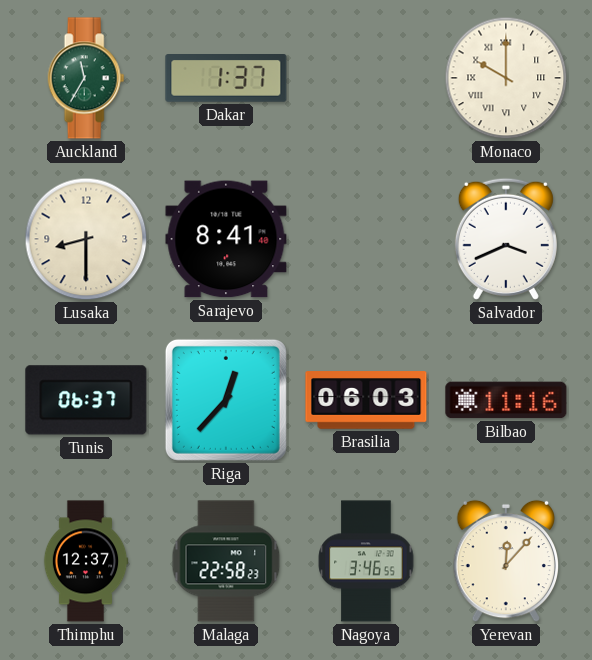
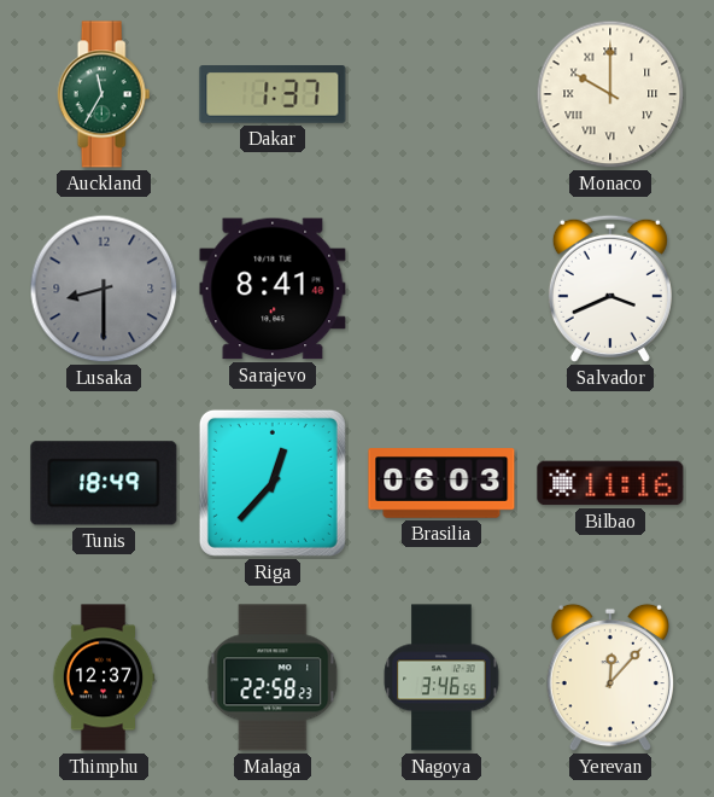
Lusaka dial: cream -> grey
Tunis: 06:37 -> 18:49
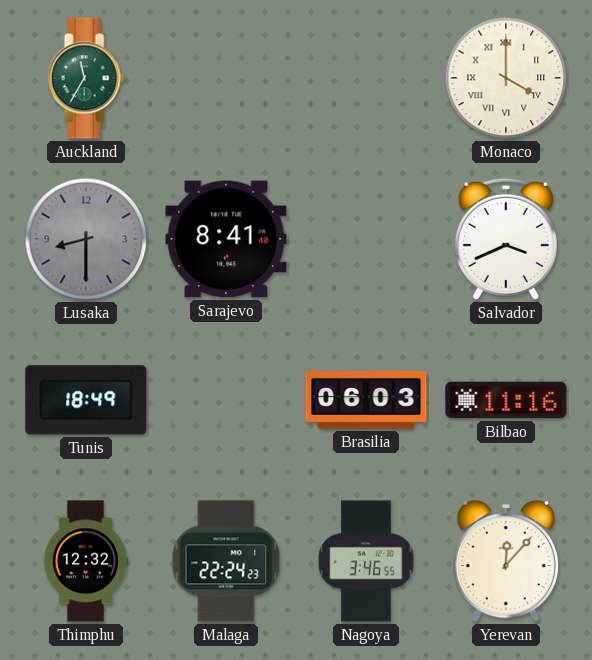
Dakar: 1:37 -> none
Monaco: 10:00 -> 4:00
Riga: 12:37 -> none
Thimphu: 12:37 -> 12:32
Malaga: 22:58 -> 22:24
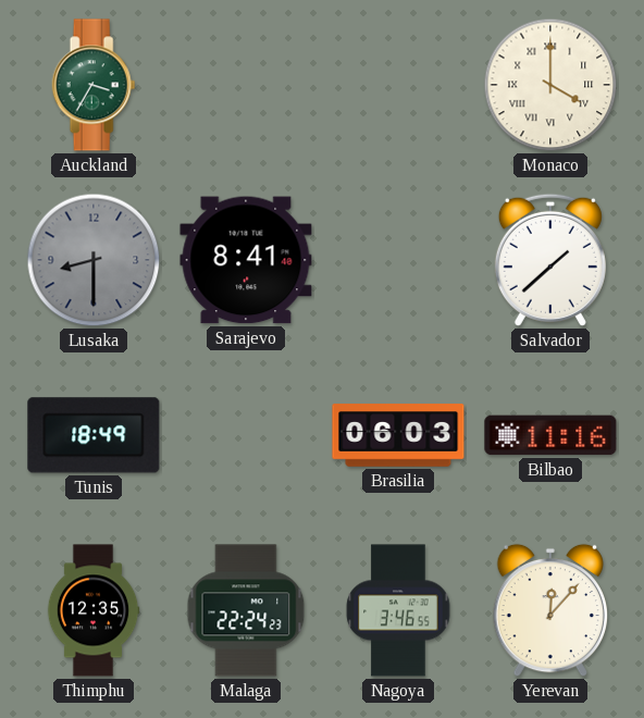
Auckland: 11:35 -> 3:35
Salvador: 3:41 -> 1:38
Thimphu: 12:32 -> 12:35
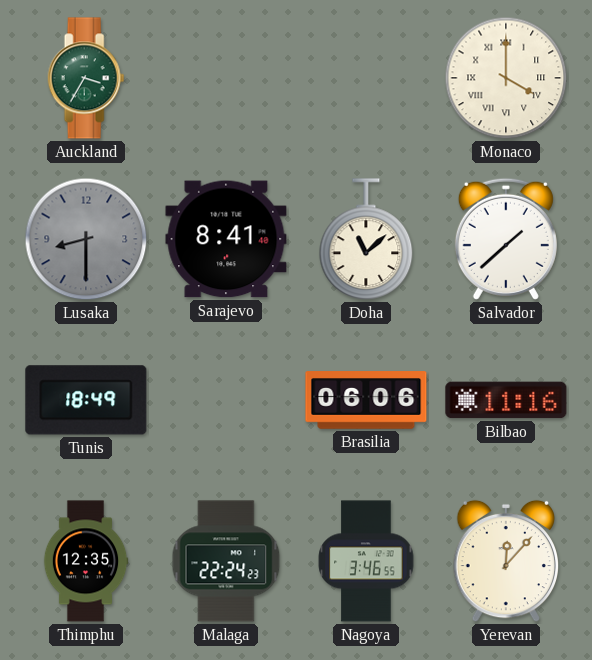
Doha: none -> 11:08
Brasilia: 06:03 -> 06:06
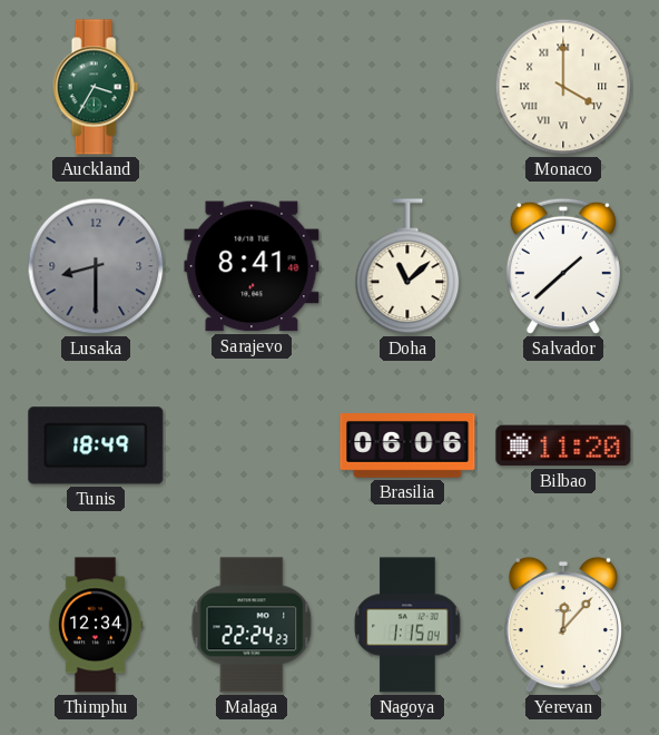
Bilbao: 11:16 -> 11:20
Thimphu: 12:35 -> 12:34
Nagoya: 3:46 -> 1:15
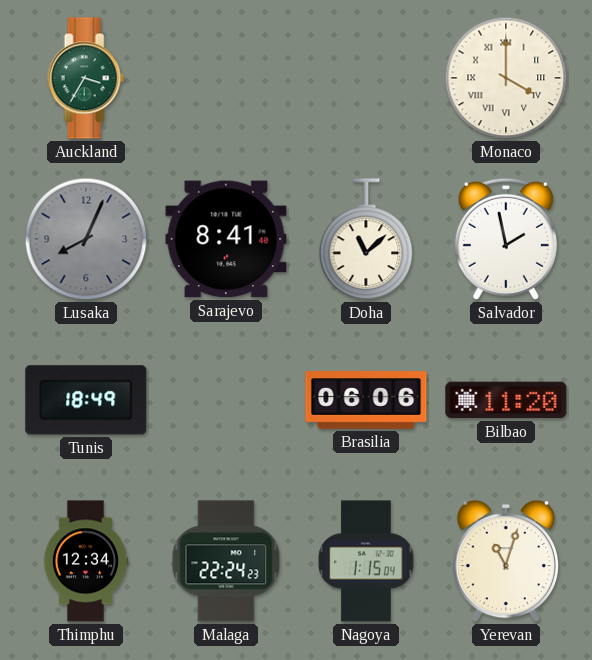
Lusaka: 8:30 -> 8:04
Salvador: 1:38 -> 1:58
Yerevan: 12:07 -> 11:03
